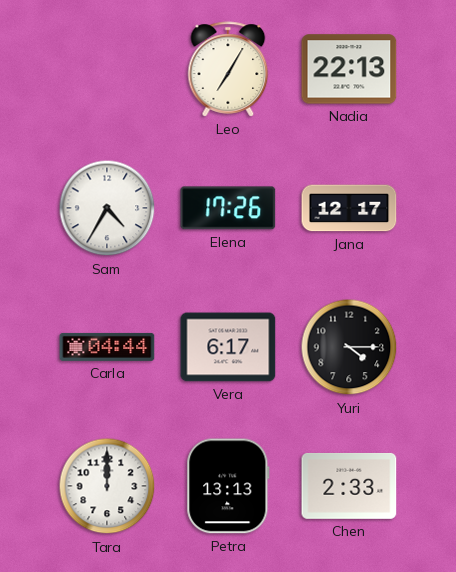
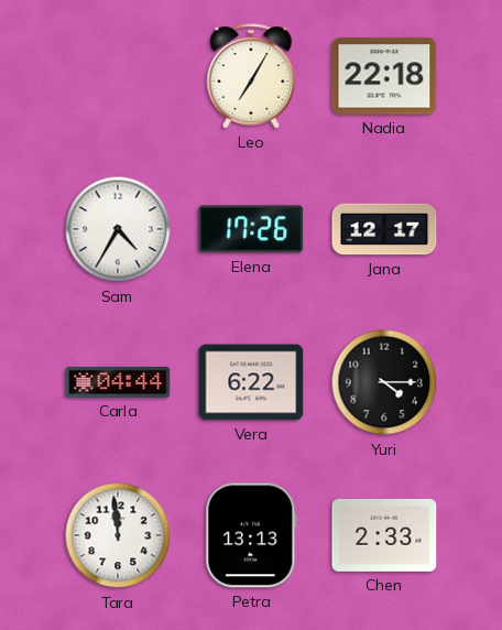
Nadia: 22:13 -> 22:18
Vera: 6:17 -> 6:22
Tara: 12:00 -> 11:59
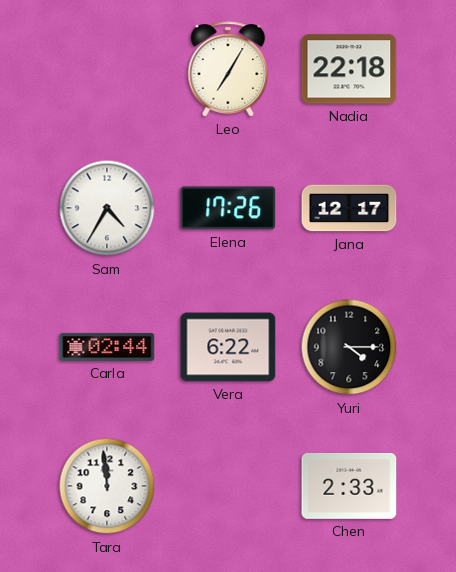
Carla: 04:44 -> 02:44
Petra: 13:13 -> none
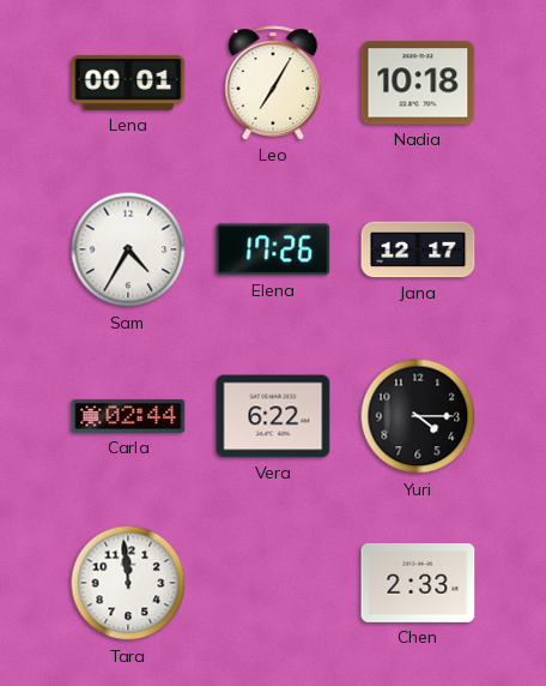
Lena: none -> 00:01
Nadia: 22:18 -> 10:18
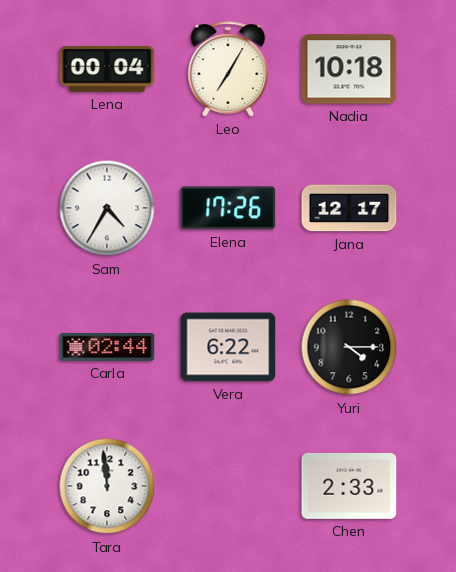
Lena: 00:01 -> 00:04
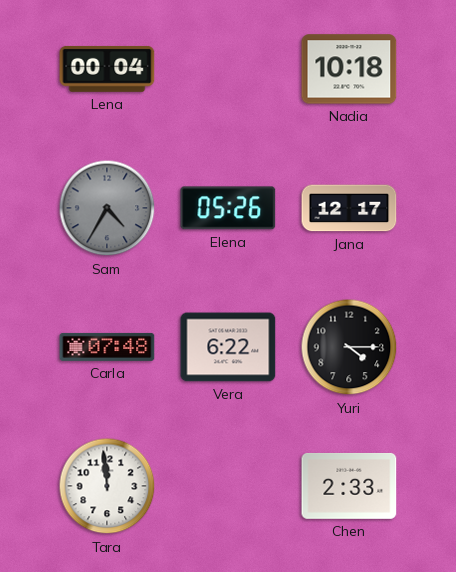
Leo: 7:05 -> none
Sam dial: white -> grey
Elena: 17:26 -> 05:26
Carla: 02:44 -> 07:48
